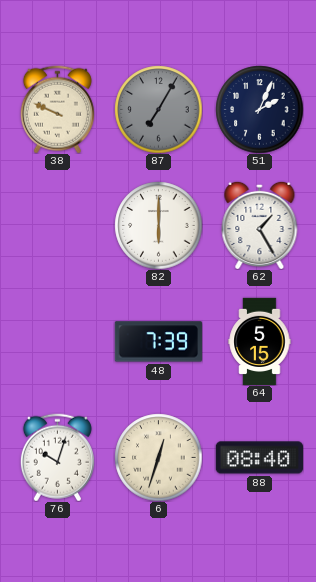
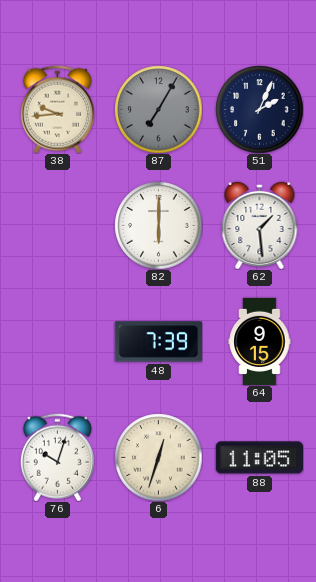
38: 9:49 -> 9:44
62: 1:25 -> 1:29
64: 5:15 -> 9:15
88: 08:40 -> 11:05
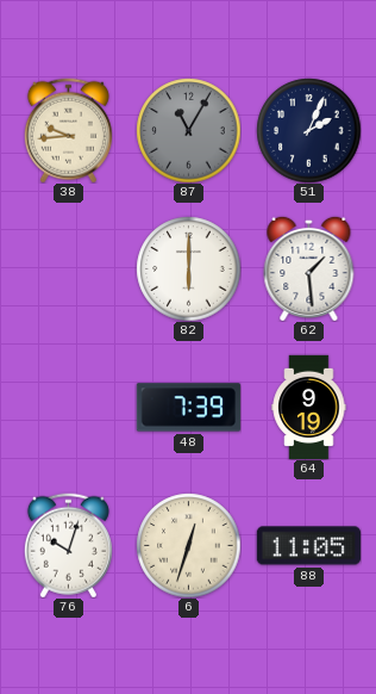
87: 7:05 -> 11:05
64: 9:15 -> 9:19
